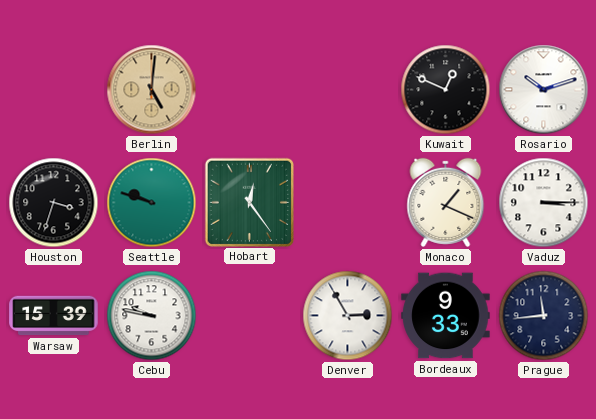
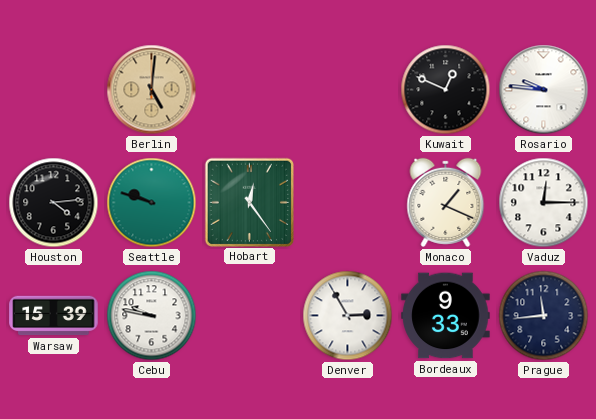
Rosario: 10:12 -> 9:46
Houston: 3:33 -> 4:14
Vaduz: 3:15 -> 12:15
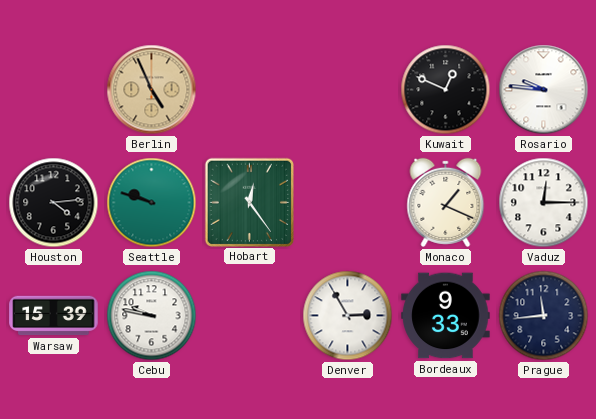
Berlin: 5:01 -> 4:56
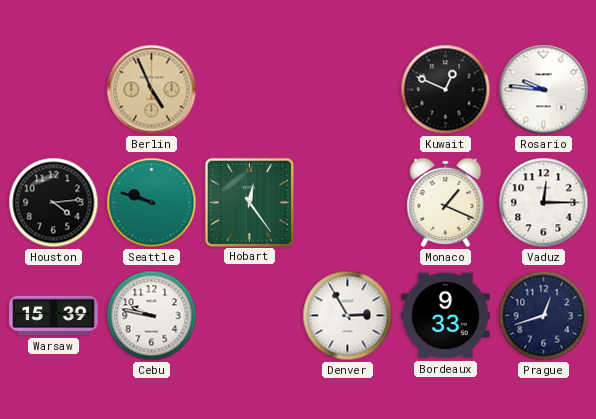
Prague: 11:44 -> 12:42
